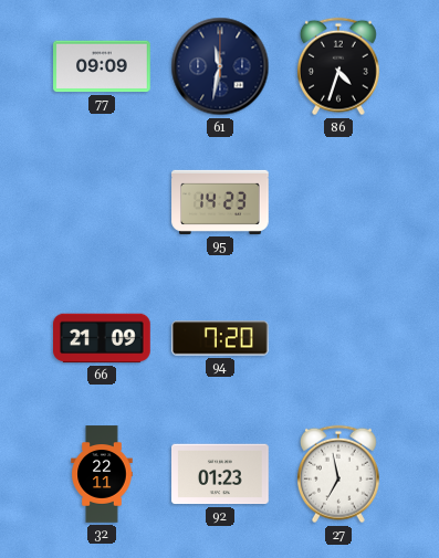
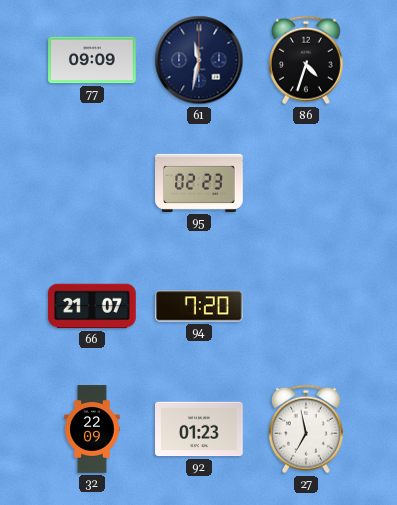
95: 14:23 -> 02:23
66: 21:09 -> 21:07
32: 22:11 -> 22:09
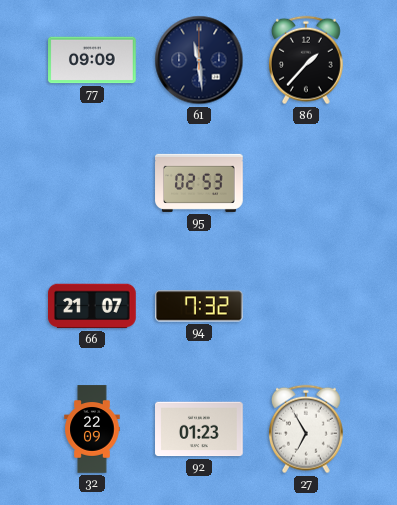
61: 11:32 -> 11:29
86: 4:33 -> 1:37
95: 02:23 -> 02:53
94: 7:20 -> 7:32
27: 6:58 -> 6:55
